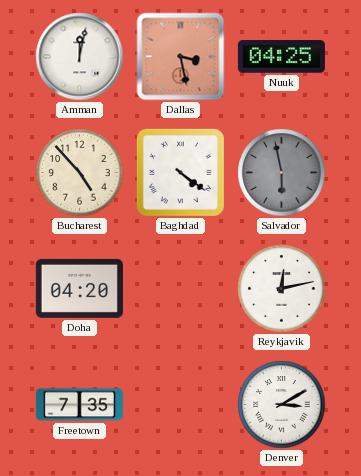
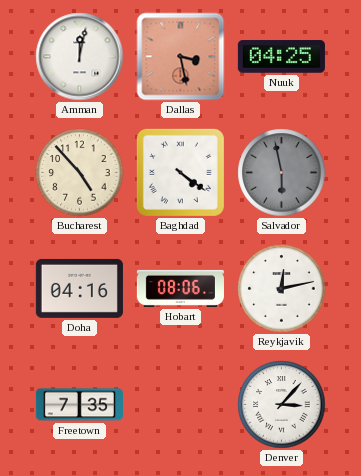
Doha: 04:20 -> 04:16
Hobart: none -> 08:06
Denver: 3:10 -> 3:07
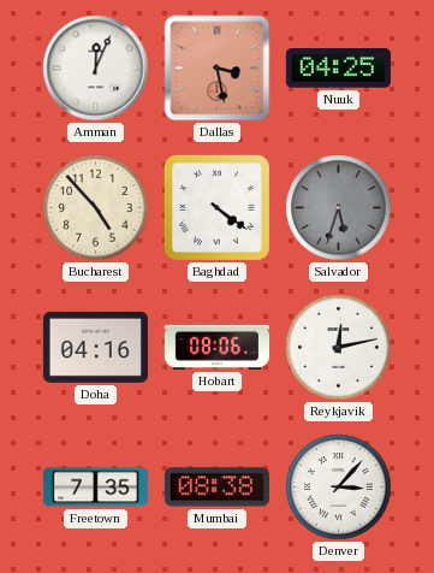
Amman: 12:02 -> 12:04
Salvador: 5:58 -> 5:33
Mumbai: none -> 08:38
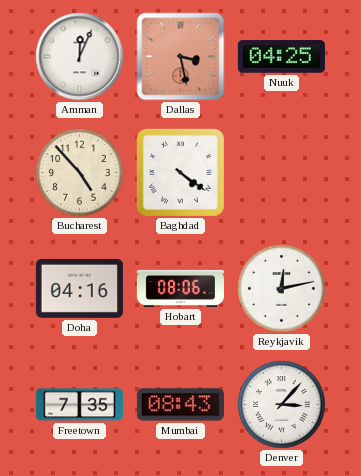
Salvador: 5:33 -> none
Mumbai: 08:38 -> 08:43
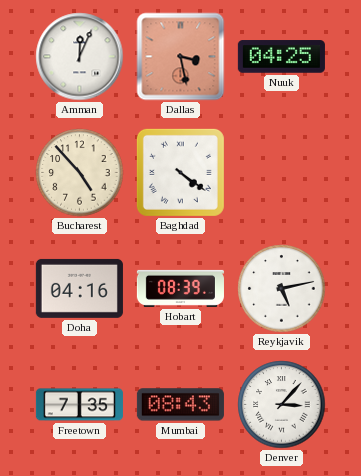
Hobart: 08:06 -> 08:39
Reykjavik: 12:13 -> 5:13
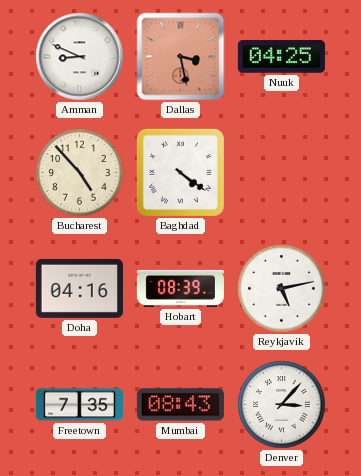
Amman: 12:04 -> 8:49
